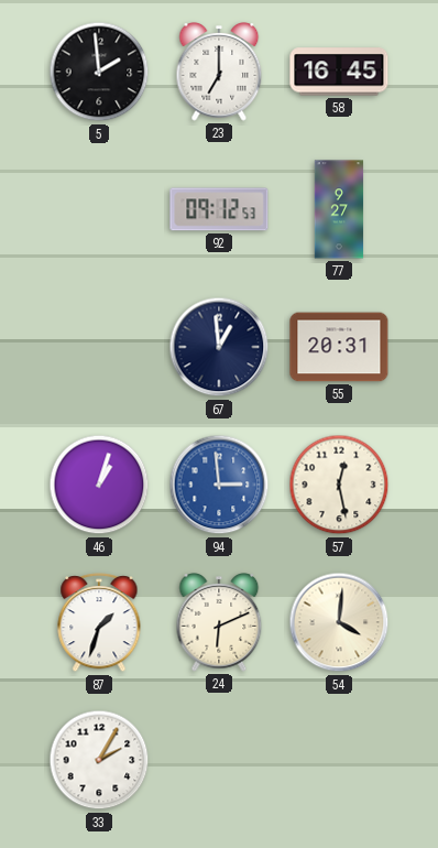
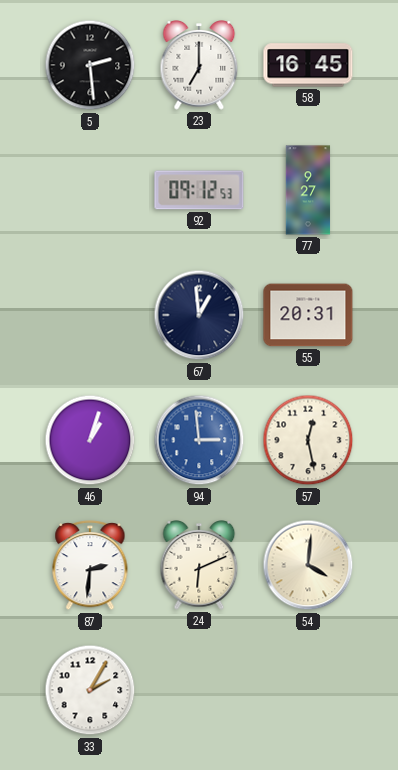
5: 1:59 -> 2:29
87: 1:33 -> 2:31
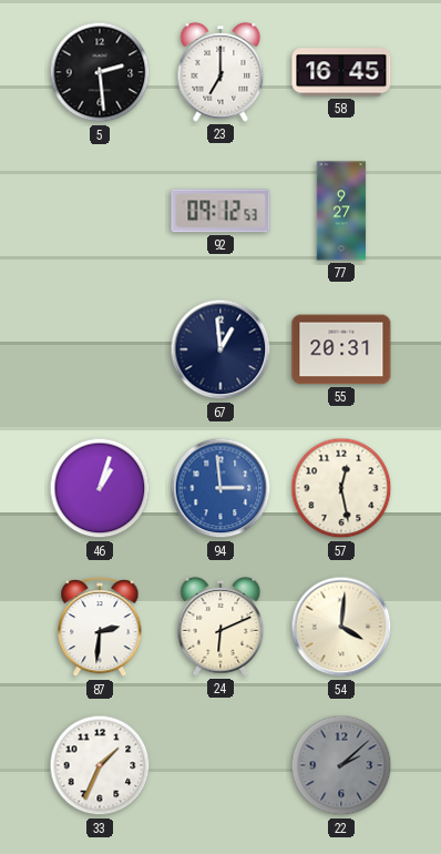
33: 2:05 -> 1:34
22: none -> 2:08
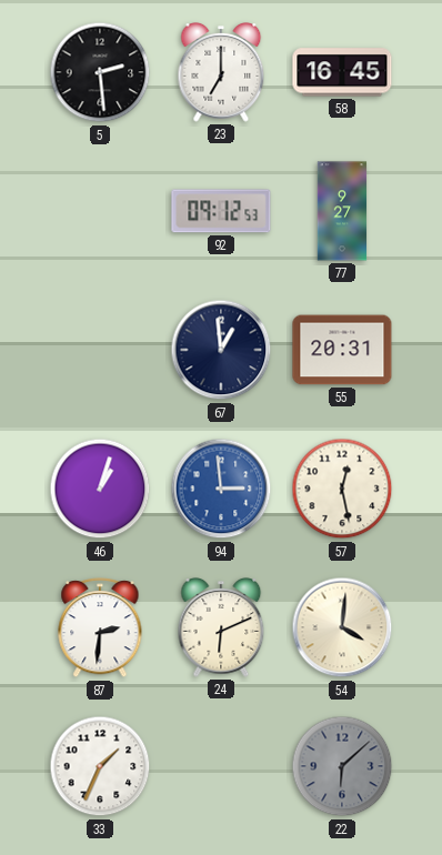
22: 2:08 -> 6:08
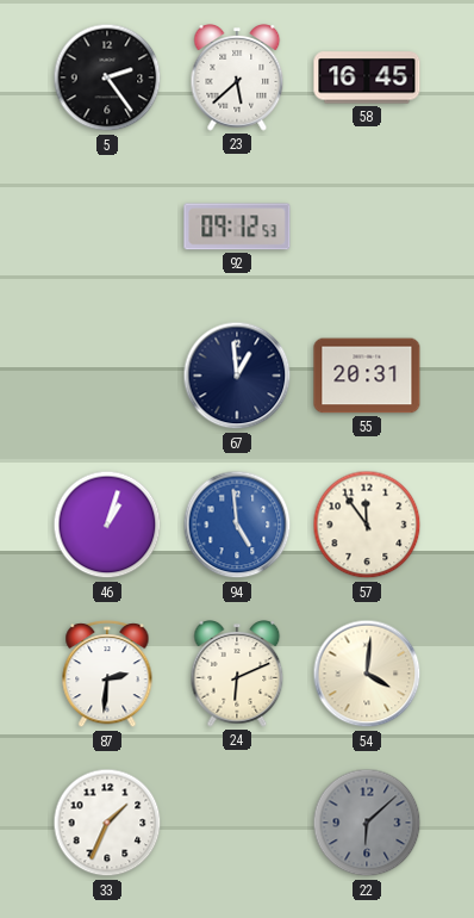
5: 2:29 -> 2:24
23: 7:00 -> 5:38
77: 9:27 -> none
94: 2:59 -> 4:59
57: 12:28 -> 11:54
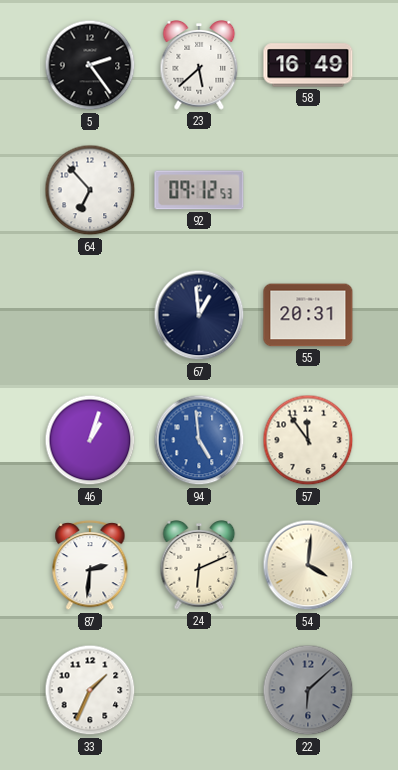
58: 16:45 -> 16:49
64: none -> 6:53
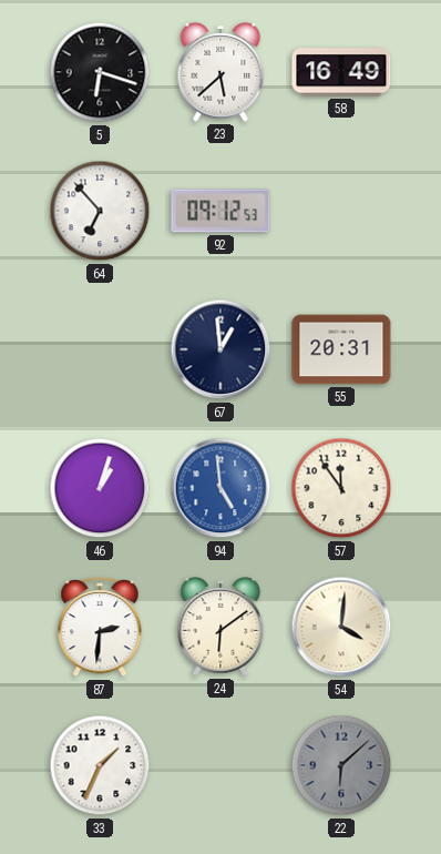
5: 2:24 -> 6:18
24: 6:11 -> 6:09
